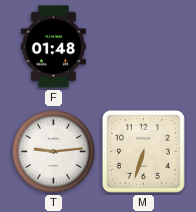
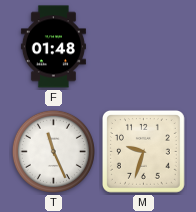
T: 9:14 -> 11:26
M: 6:33 -> 9:33
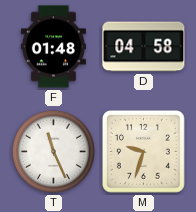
D: none -> 04:58
